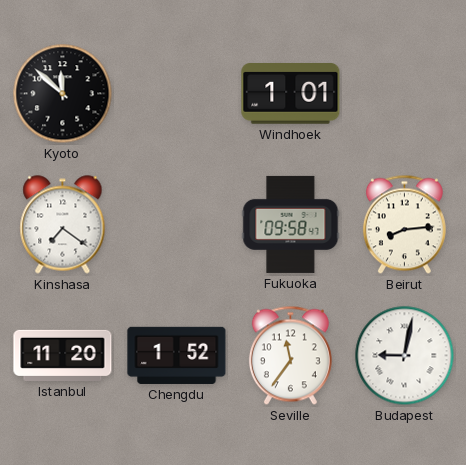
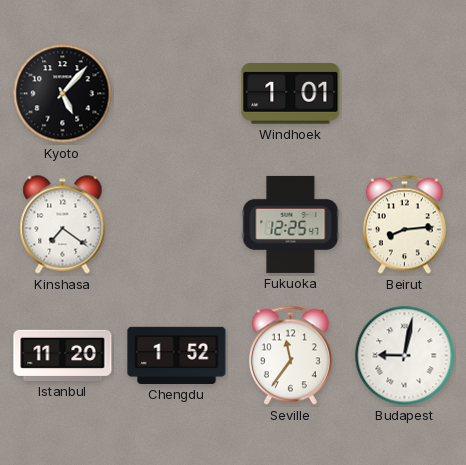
Kyoto: 11:52 -> 5:07
Fukuoka: 09:58 -> 12:25
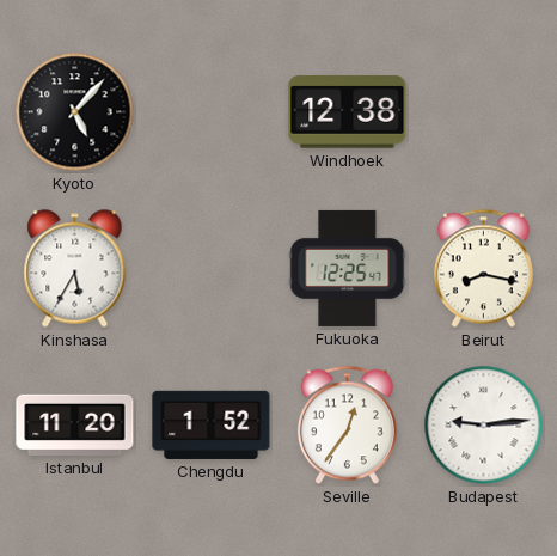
Windhoek: 1:01 -> 12:38
Kinshasa: 7:21 -> 5:35
Beirut: 8:14 -> 8:17
Seville: 11:36 -> 12:36
Budapest: 9:02 -> 9:14
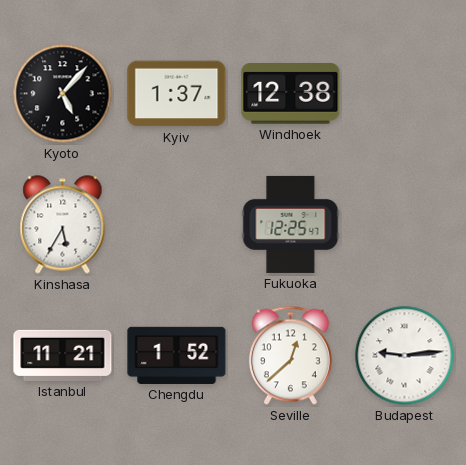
Kyiv: none -> 1:37
Beirut: 8:17 -> none
Istanbul: 11:20 -> 11:21
Seville: 12:36 -> 12:38
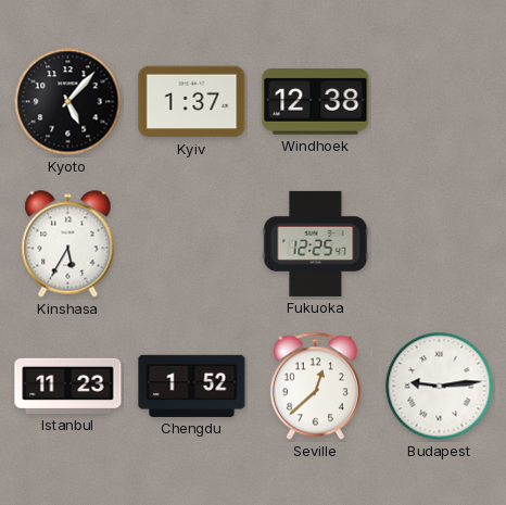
Istanbul: 11:21 -> 11:23
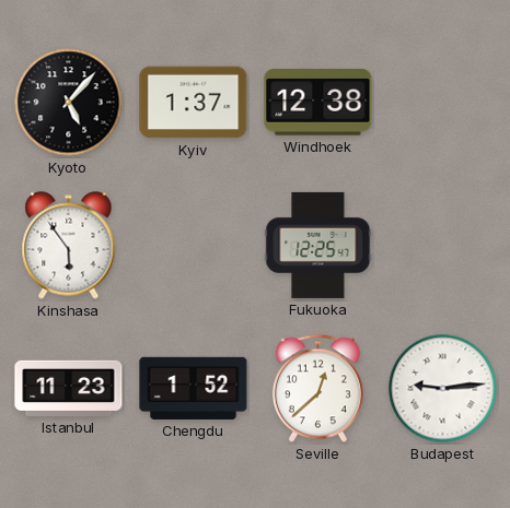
Kinshasa: 5:35 -> 5:54
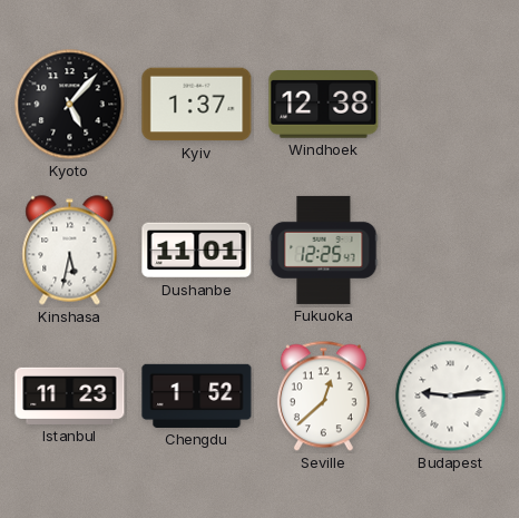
Kinshasa: 5:54 -> 5:32
Dushanbe: none -> 11:01
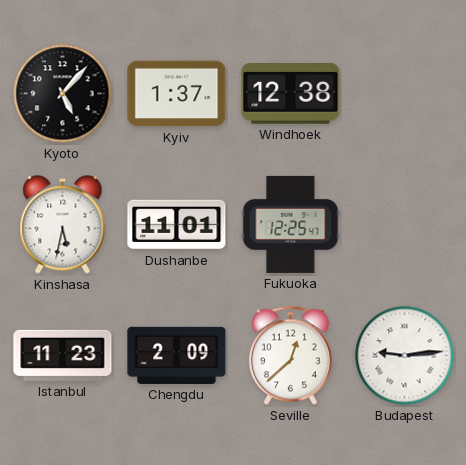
Chengdu: 1:52 -> 2:09
